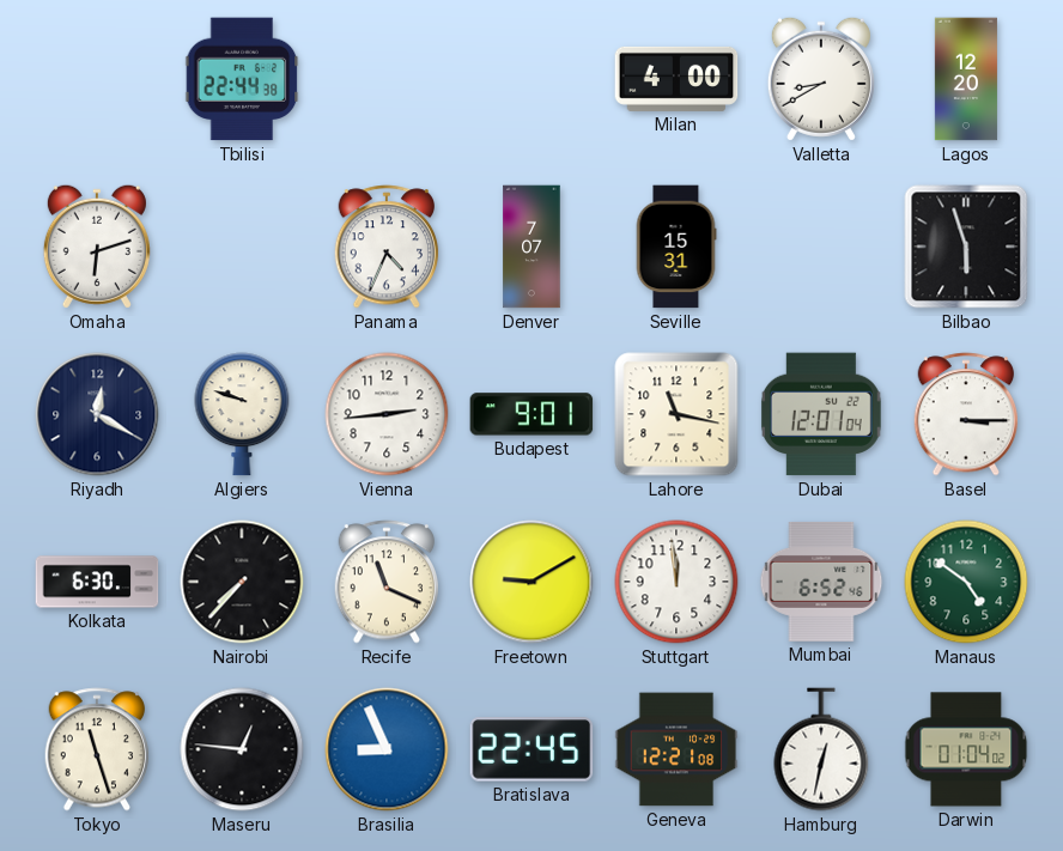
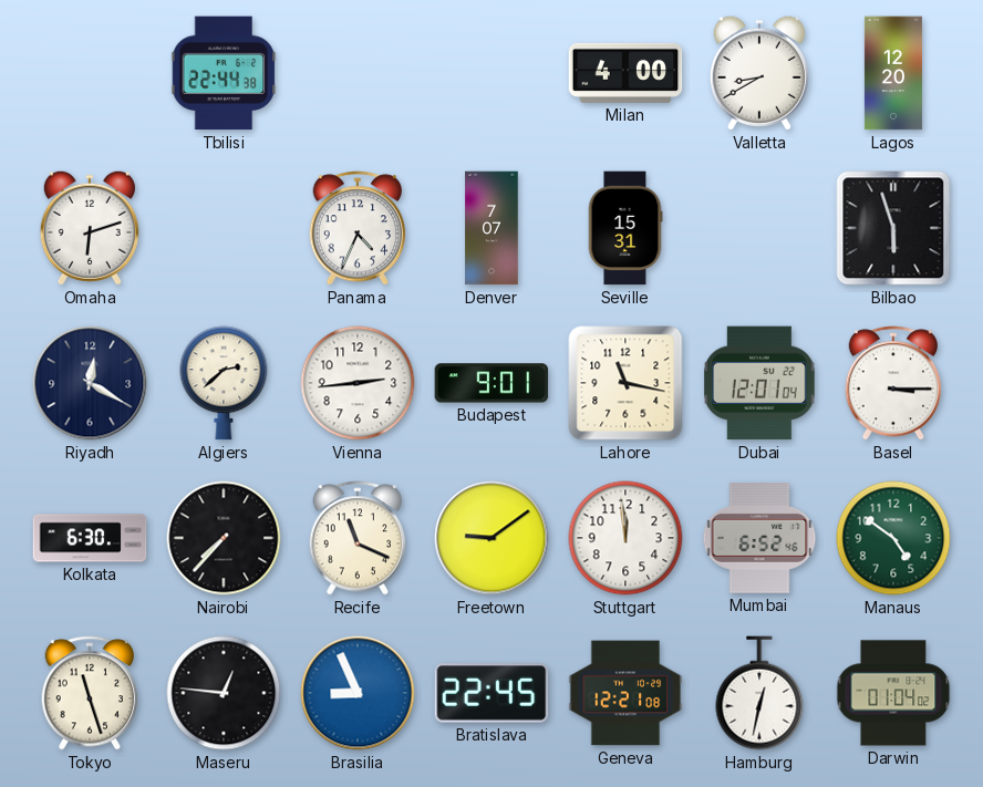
Algiers: 9:48 -> 2:38
Freetown: 9:10 -> 9:09
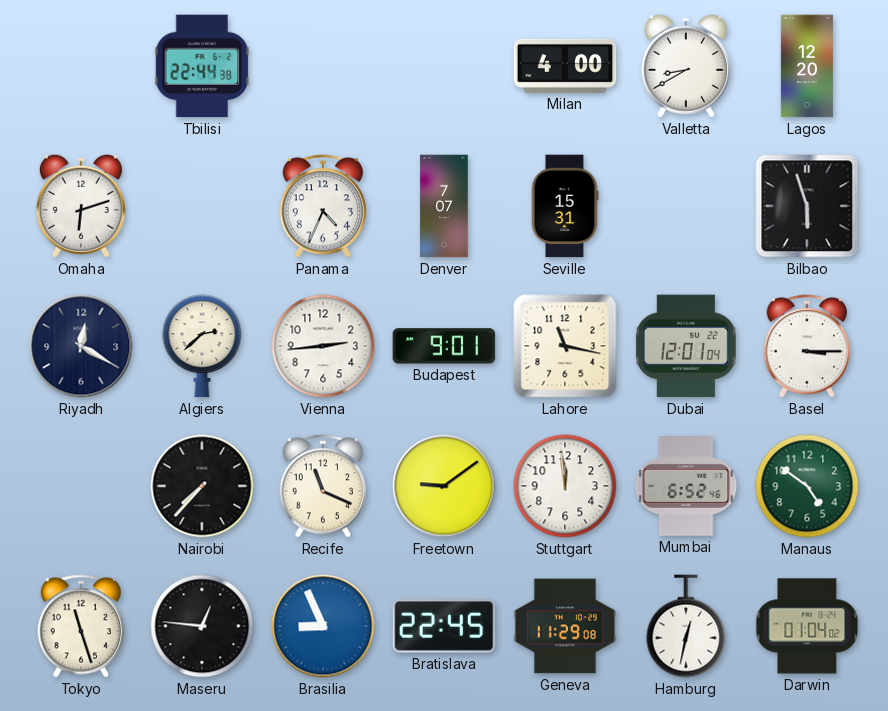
Kolkata: 6:30 -> none
Geneva: 12:21 -> 11:29
